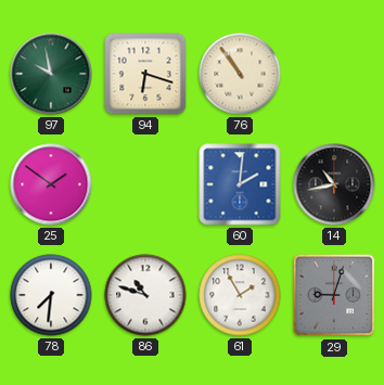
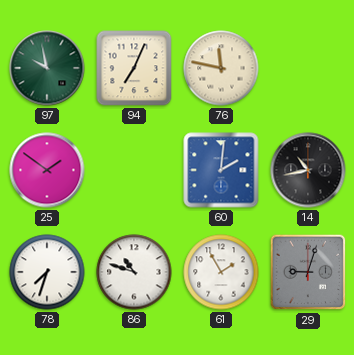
94: 6:18 -> 7:04
76: 10:54 -> 11:47
78: 7:31 -> 7:33
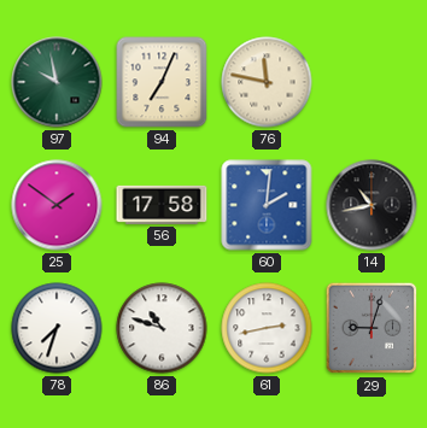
56: none -> 17:58
61: 1:55 -> 2:43
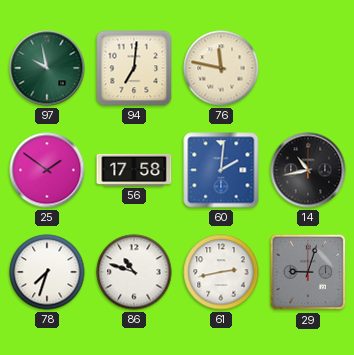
94: 7:04 -> 7:01
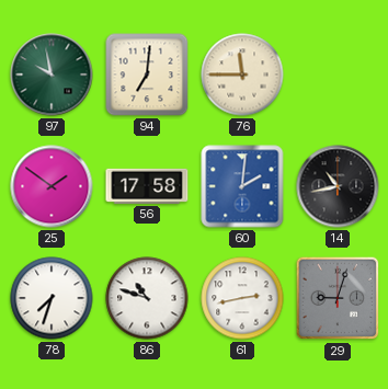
76: 11:47 -> 11:45
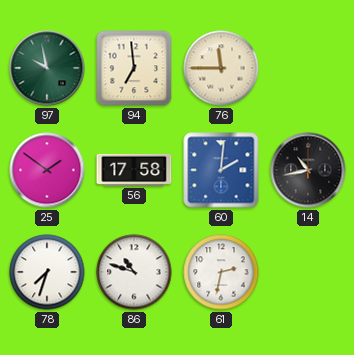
94: 7:01 -> 6:59
61: 2:43 -> 2:32
29: 9:03 -> none
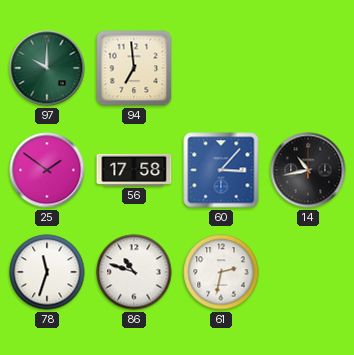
97: 9:58 -> 10:00
76: 11:45 -> none
60: 2:01 -> 3:07
78: 7:33 -> 11:33
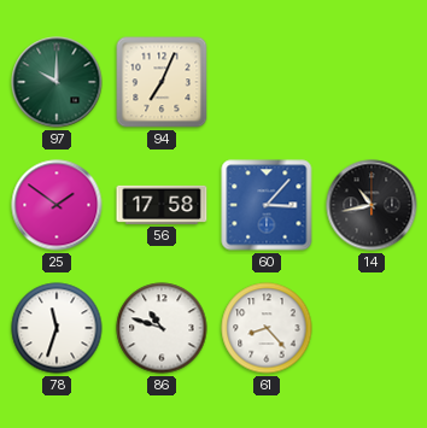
94: 6:59 -> 7:04
61: 2:32 -> 8:23
